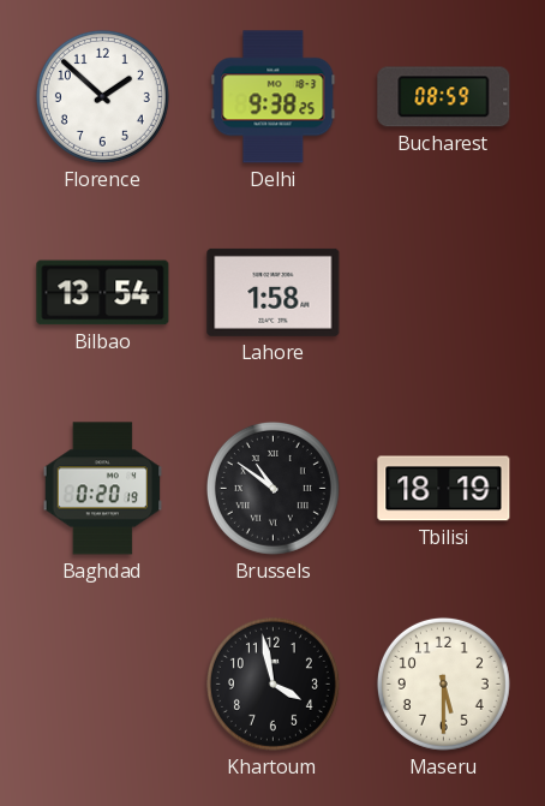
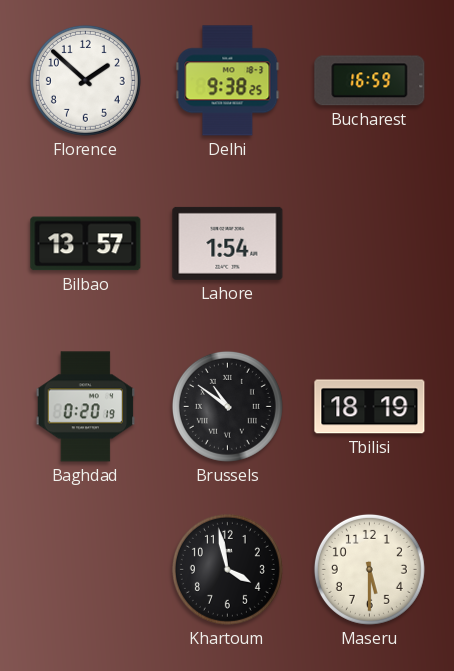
Bucharest: 08:59 -> 16:59
Bilbao: 13:54 -> 13:57
Lahore: 1:58 -> 1:54
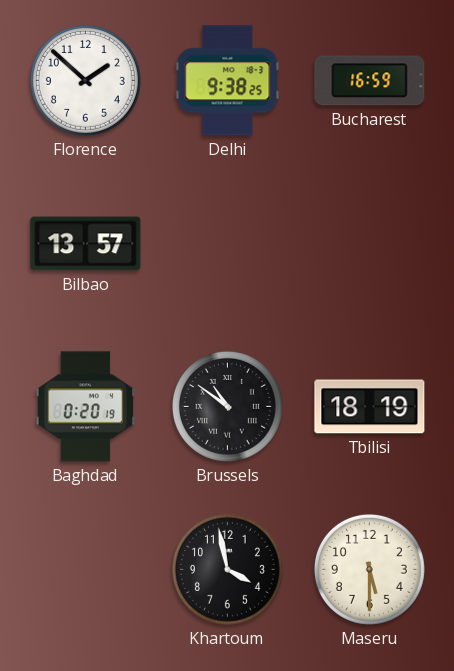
Lahore: 1:54 -> none
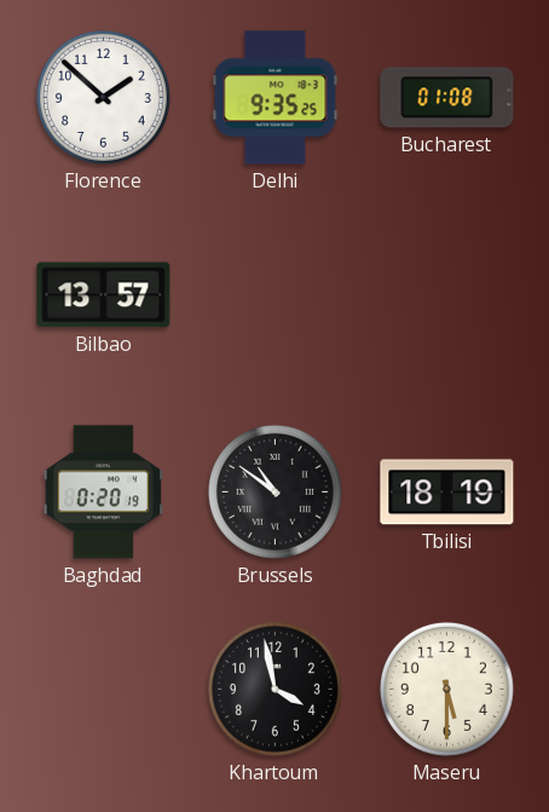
Delhi: 9:38 -> 9:35
Bucharest: 16:59 -> 01:08
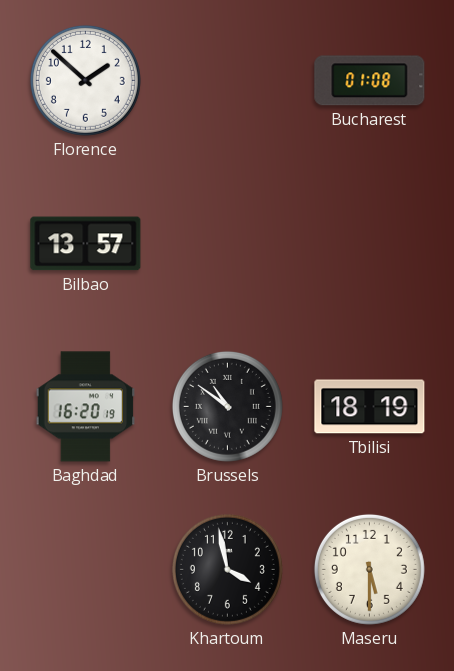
Delhi: 9:35 -> none
Baghdad: 0:20 -> 16:20
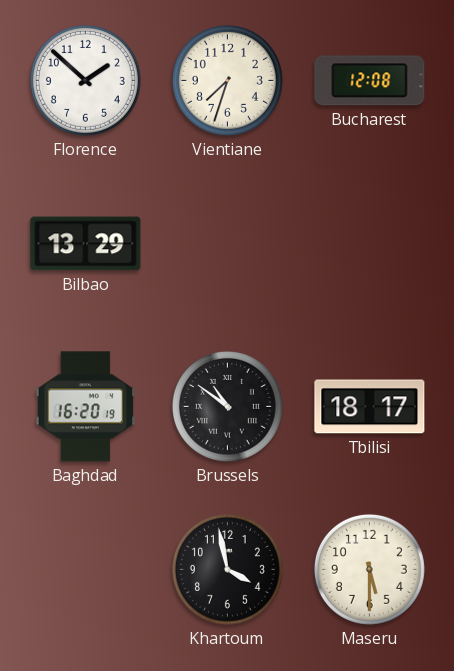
Vientiane: none -> 7:33
Bucharest: 01:08 -> 12:08
Bilbao: 13:57 -> 13:29
Tbilisi: 18:19 -> 18:17
